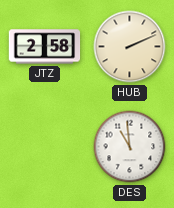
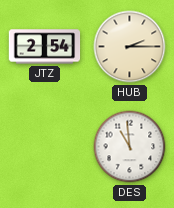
JTZ: 2:58 -> 2:54
HUB: 2:11 -> 2:15
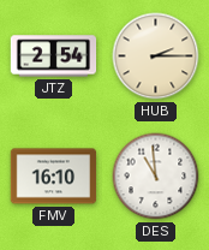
FMV: none -> 16:10
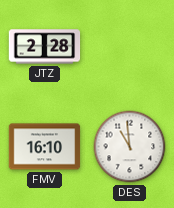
JTZ: 2:54 -> 2:28
HUB: 2:15 -> none
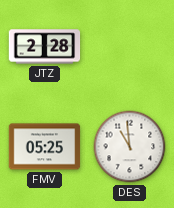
FMV: 16:10 -> 05:25
